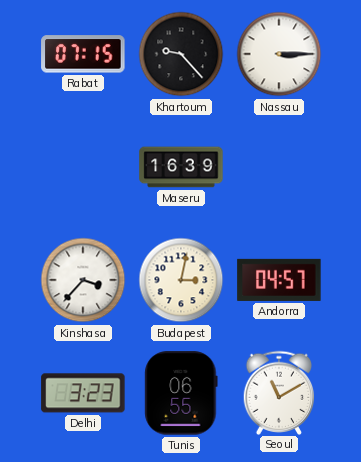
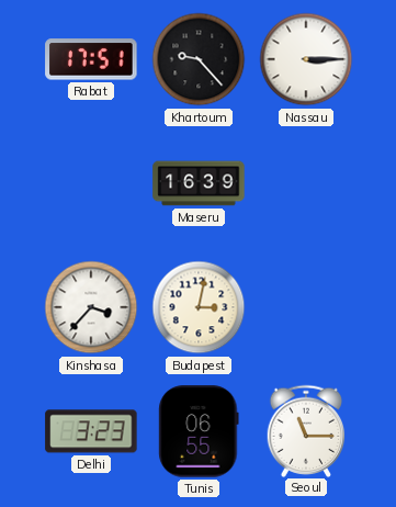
Rabat: 07:15 -> 17:51
Andorra: 04:57 -> none
Seoul: 11:10 -> 11:15
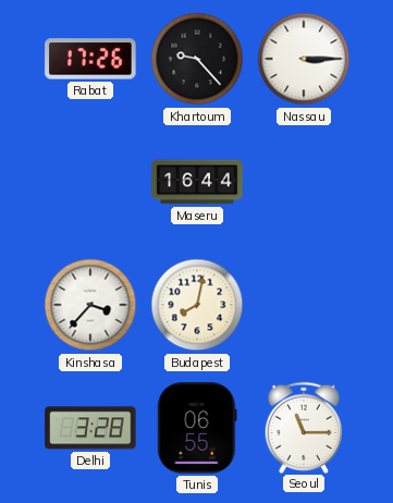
Rabat: 17:51 -> 17:26
Maseru: 16:39 -> 16:44
Budapest: 3:02 -> 8:02
Delhi: 3:23 -> 3:28
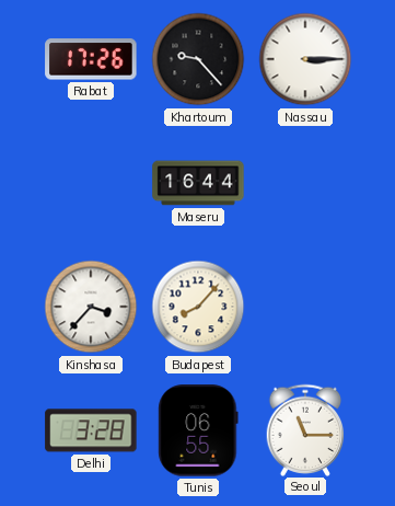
Budapest: 8:02 -> 8:07
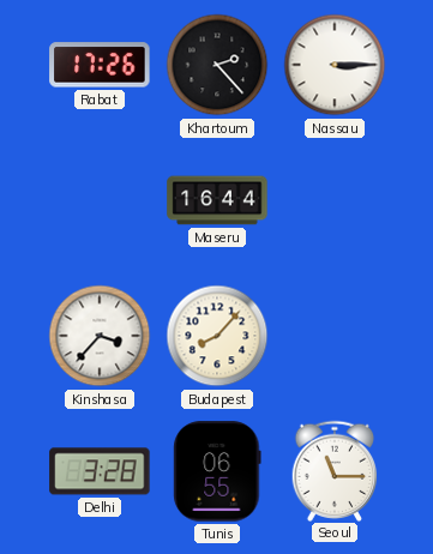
Khartoum: 9:23 -> 2:23
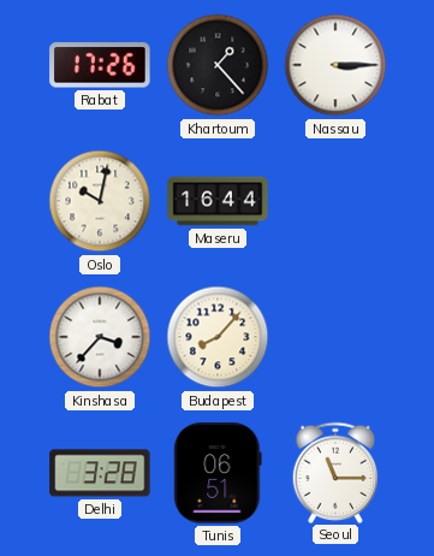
Khartoum: 2:23 -> 1:23
Oslo: none -> 10:02
Tunis: 06:55 -> 06:51
